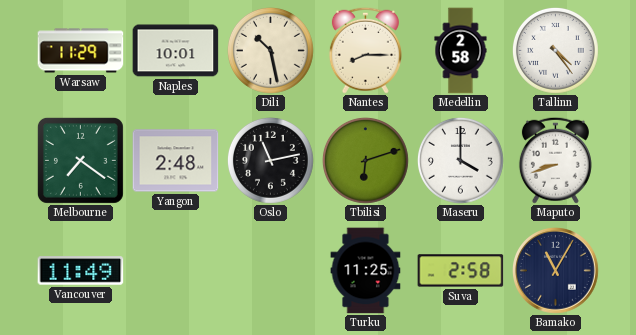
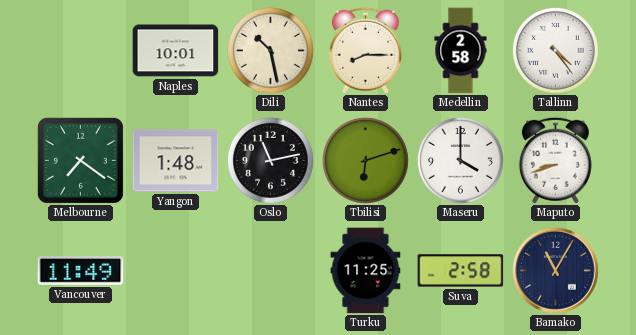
Warsaw: 11:29 -> none
Yangon: 2:48 -> 1:48
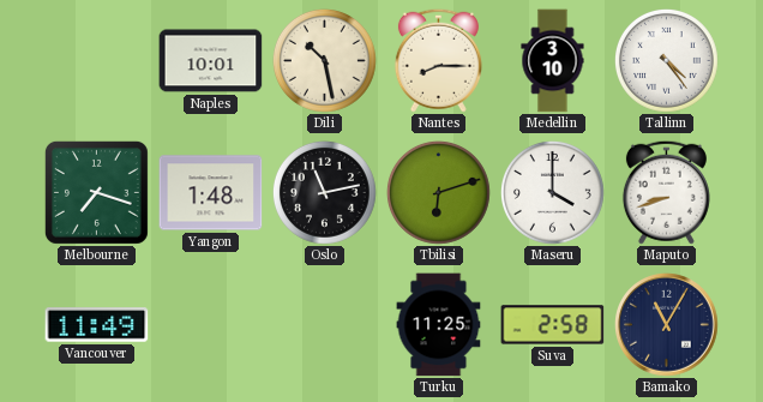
Medellin: 2:58 -> 3:10
Melbourne: 7:21 -> 7:18
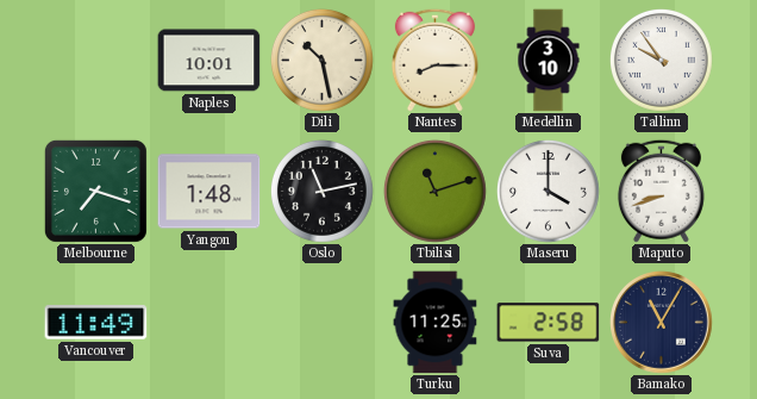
Tallinn: 4:24 -> 9:54
Tbilisi: 6:12 -> 11:12
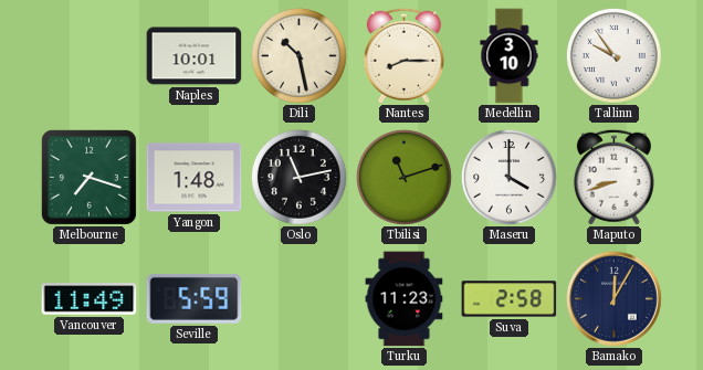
Seville: none -> 5:59
Turku: 11:25 -> 11:23
Bamako: 11:05 -> 12:05
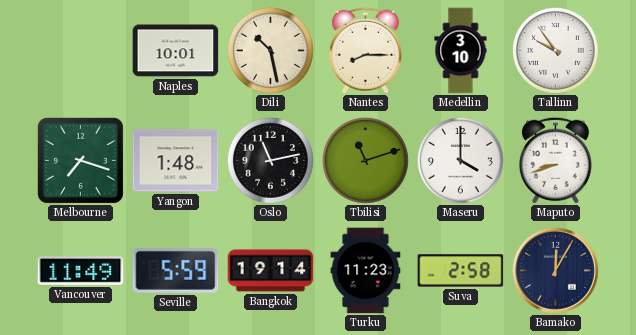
Bangkok: none -> 19:14
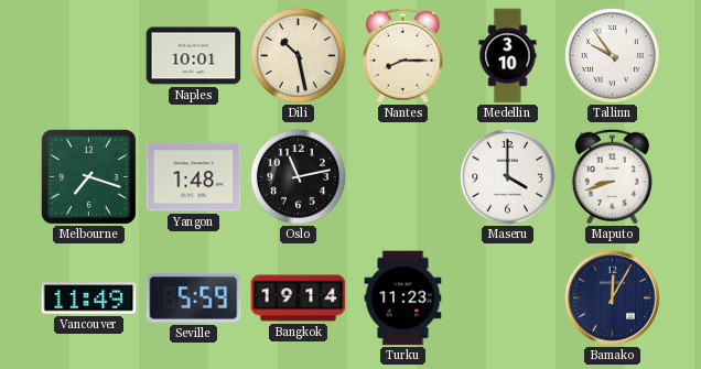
Tbilisi: 11:12 -> none
Suva: 2:58 -> none
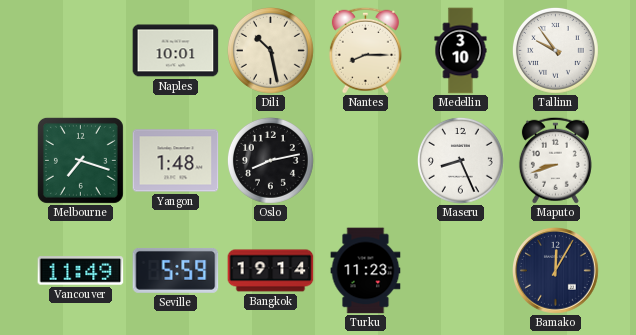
Oslo: 11:13 -> 8:13
Maseru: 4:00 -> 8:26
